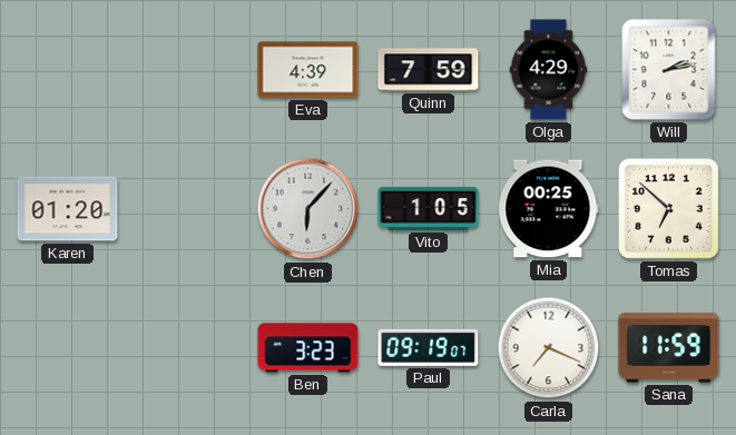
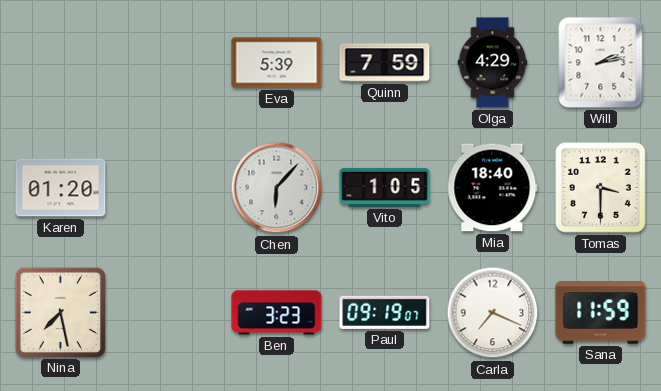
Eva: 4:39 -> 5:39
Mia: 00:25 -> 18:40
Tomas: 6:52 -> 3:30
Nina: none -> 7:28
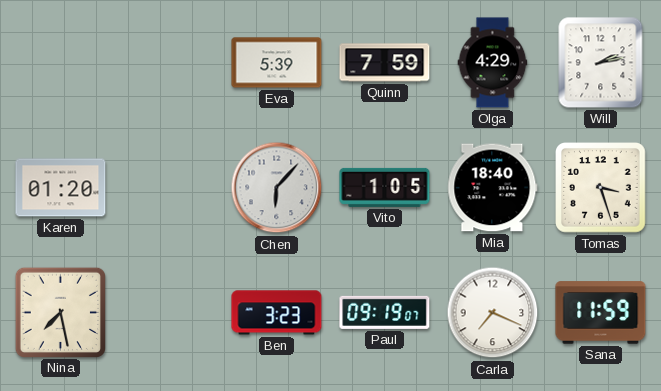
Tomas: 3:30 -> 3:27
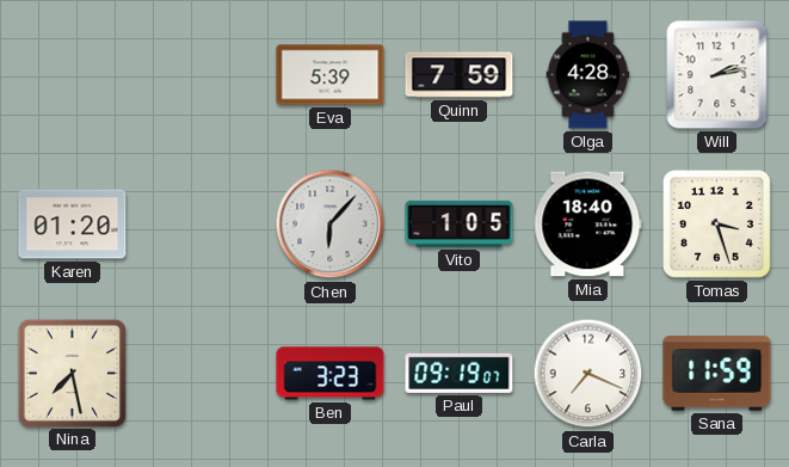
Olga: 4:29 -> 4:28
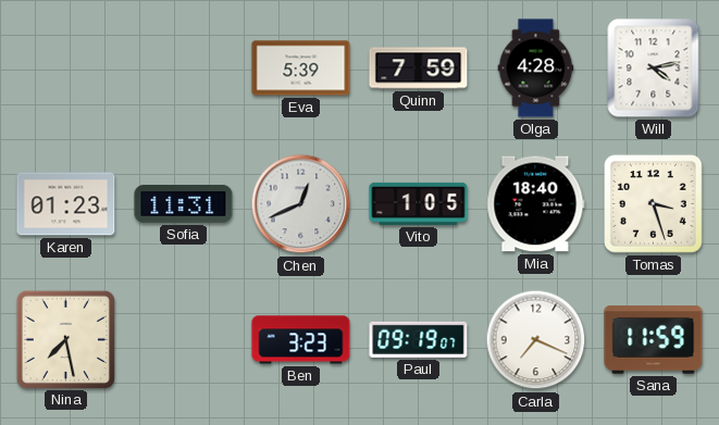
Will: 2:13 -> 4:13
Karen: 01:20 -> 01:23
Sofia: none -> 11:31
Chen: 6:07 -> 12:41
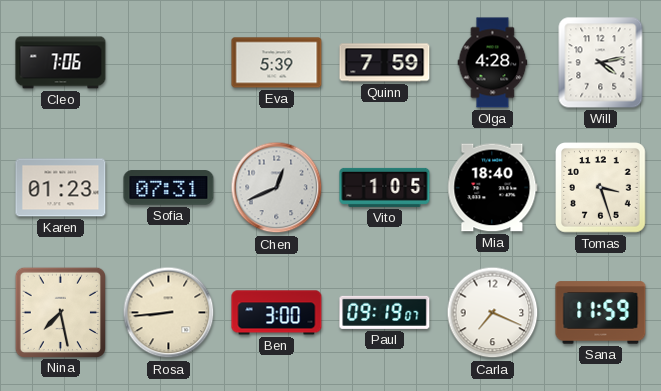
Cleo: none -> 7:06
Sofia: 11:31 -> 07:31
Rosa: none -> 8:44
Ben: 3:23 -> 3:00
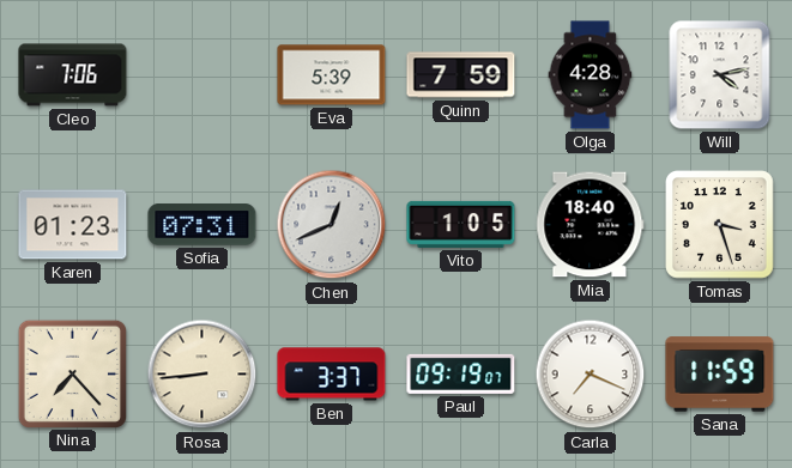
Nina: 7:28 -> 7:23
Ben: 3:00 -> 3:37
